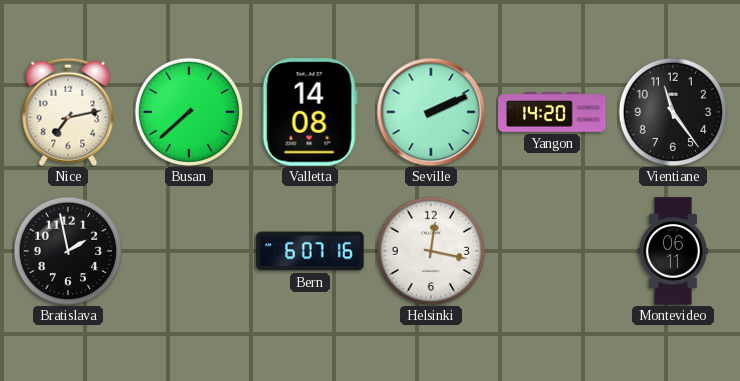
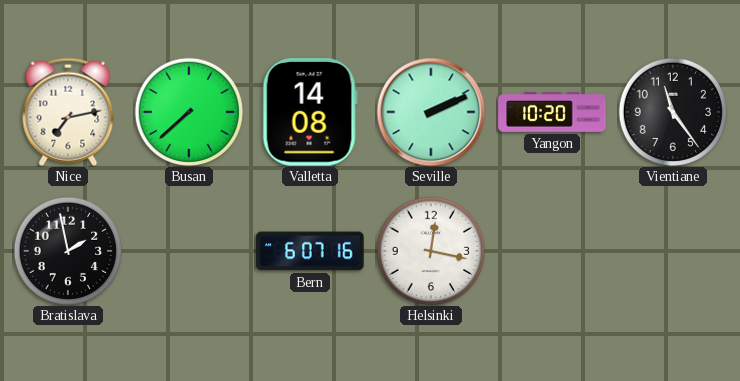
Yangon: 14:20 -> 10:20
Montevideo: 06:11 -> none
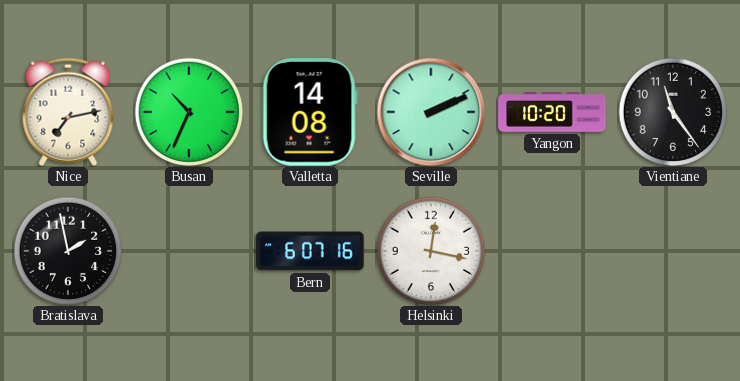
Busan: 7:38 -> 10:34
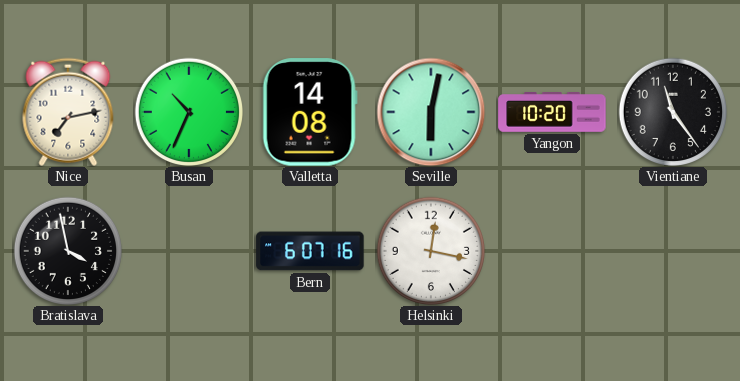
Seville: 2:11 -> 6:02
Bratislava: 1:58 -> 3:58
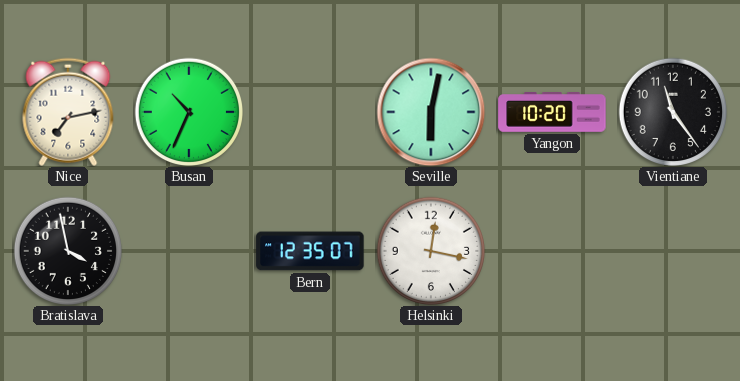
Valletta: 14:08 -> none
Bern: 6:07 -> 12:35
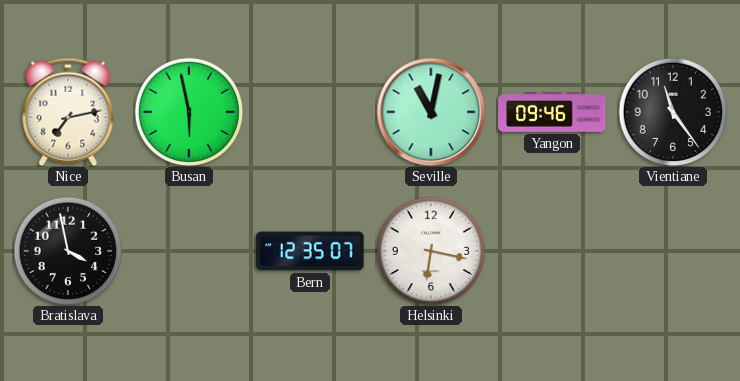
Busan: 10:34 -> 5:58
Seville: 6:02 -> 11:02
Yangon: 10:20 -> 09:46
Helsinki: 12:17 -> 6:17
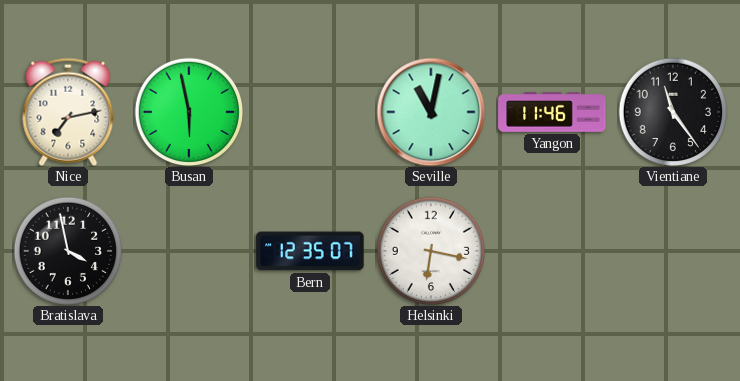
Yangon: 09:46 -> 11:46
